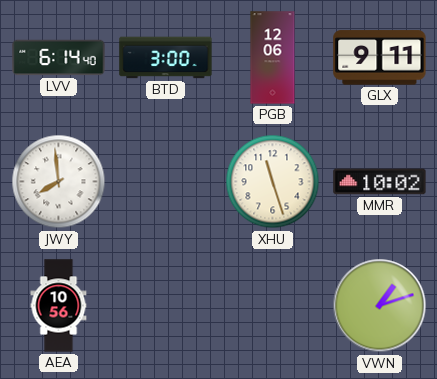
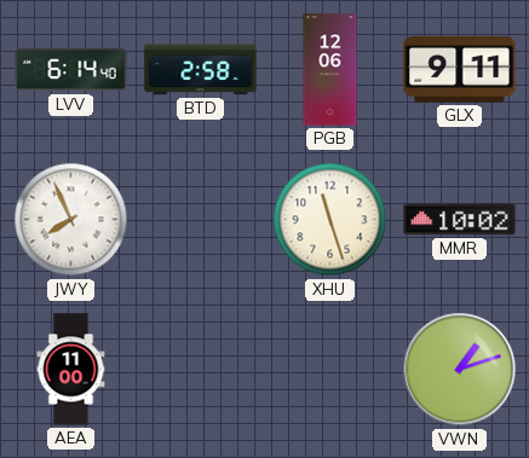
BTD: 3:00 -> 2:58
JWY: 7:59 -> 7:56
AEA: 10:56 -> 11:00
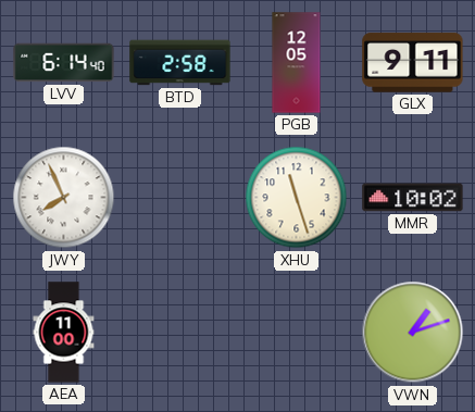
PGB: 12:06 -> 12:05
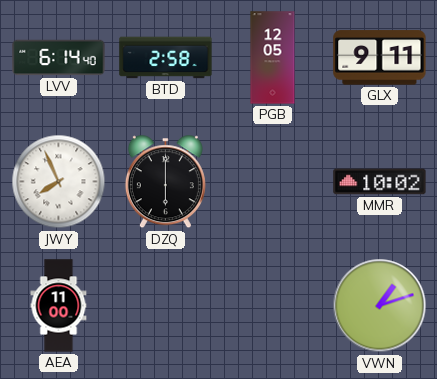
DZQ: none -> 6:00
XHU: 11:27 -> none
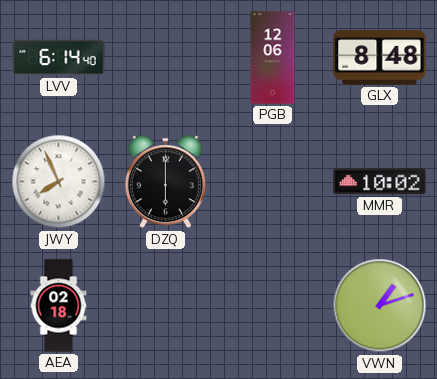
BTD: 2:58 -> none
PGB: 12:05 -> 12:06
GLX: 9:11 -> 8:48
AEA: 11:00 -> 02:18
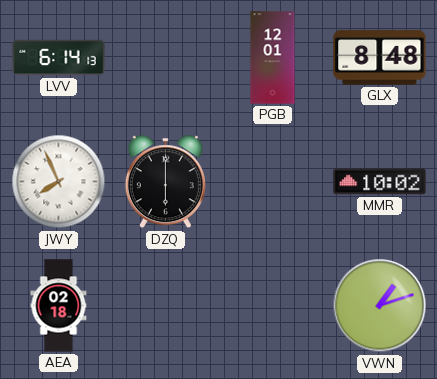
LVV: 6:14:40 -> 6:14:13
PGB: 12:06 -> 12:01
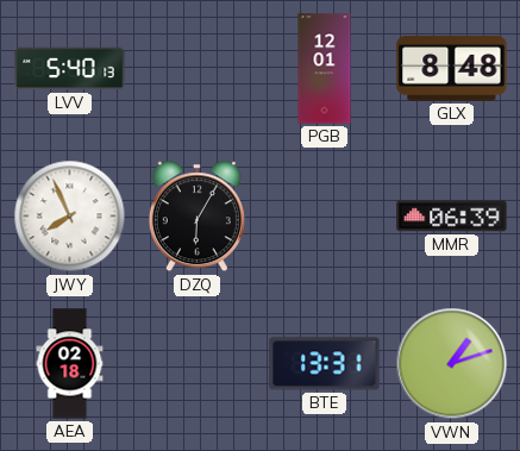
LVV: 6:14 -> 5:40
DZQ: 6:00 -> 6:05
MMR: 10:02 -> 06:39
BTE: none -> 13:31
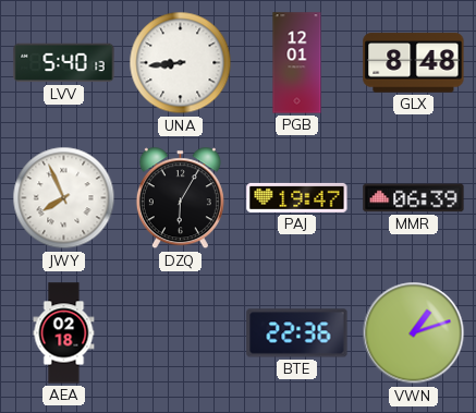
UNA: none -> 8:44
PAJ: none -> 19:47
BTE: 13:31 -> 22:36
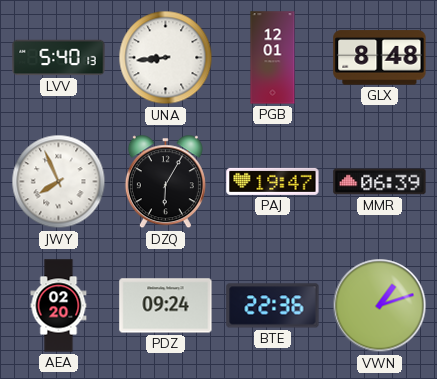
AEA: 02:18 -> 02:20
PDZ: none -> 09:24
